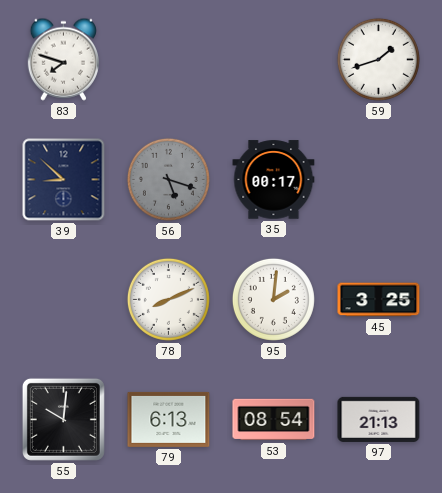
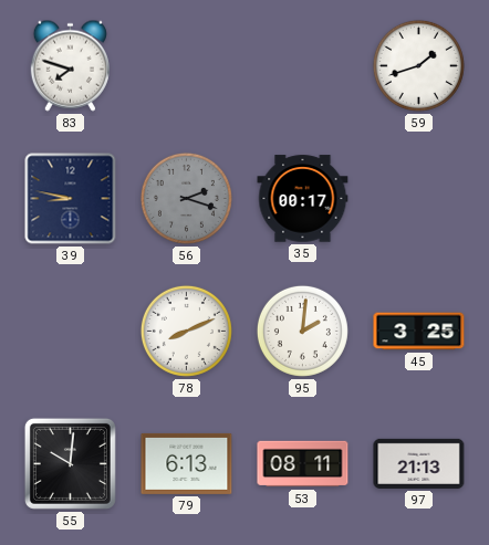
39: 8:52 -> 8:47
56: 5:18 -> 2:18
53: 08:54 -> 08:11
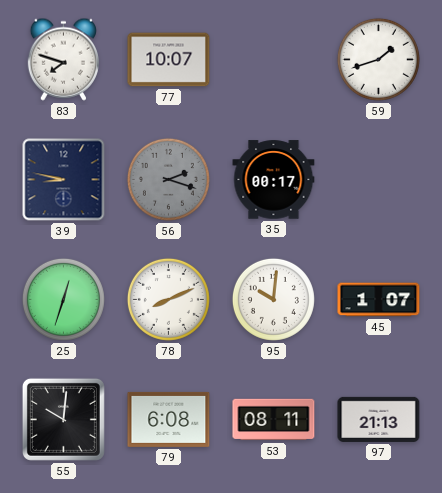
77: none -> 10:07
25: none -> 12:33
95: 2:01 -> 10:01
45: 3:25 -> 1:07
79: 6:13 -> 6:08
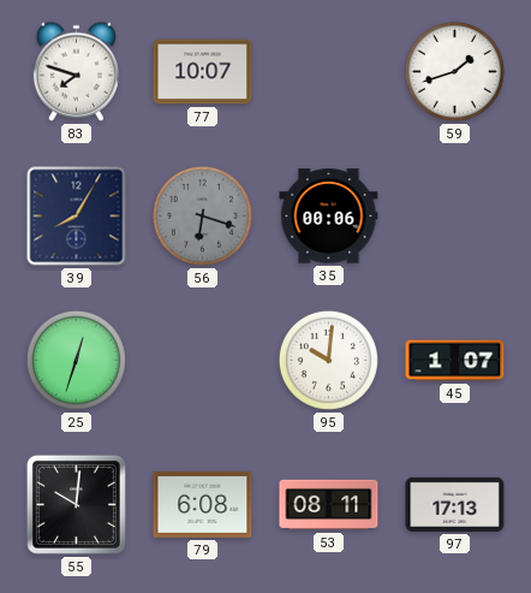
39: 8:47 -> 8:05
56: 2:18 -> 6:18
35: 00:17 -> 00:06
78: 8:11 -> none
97: 21:13 -> 17:13
